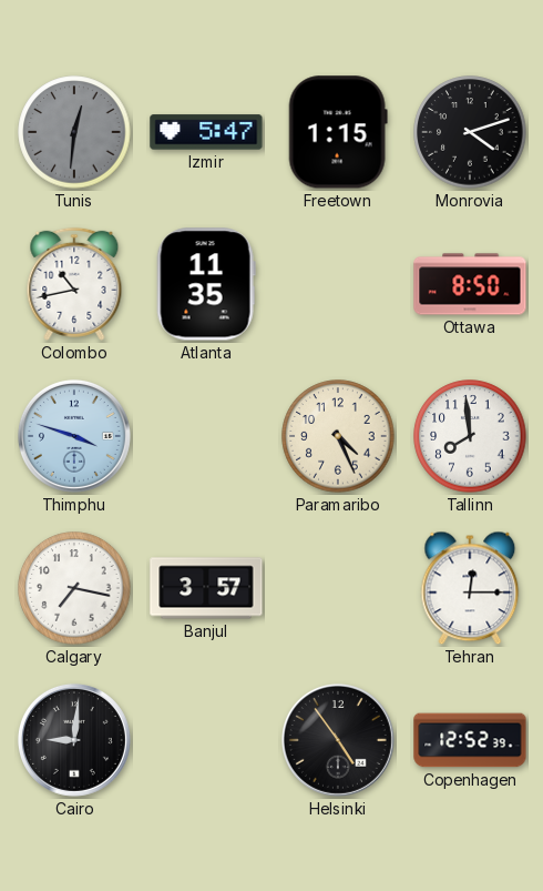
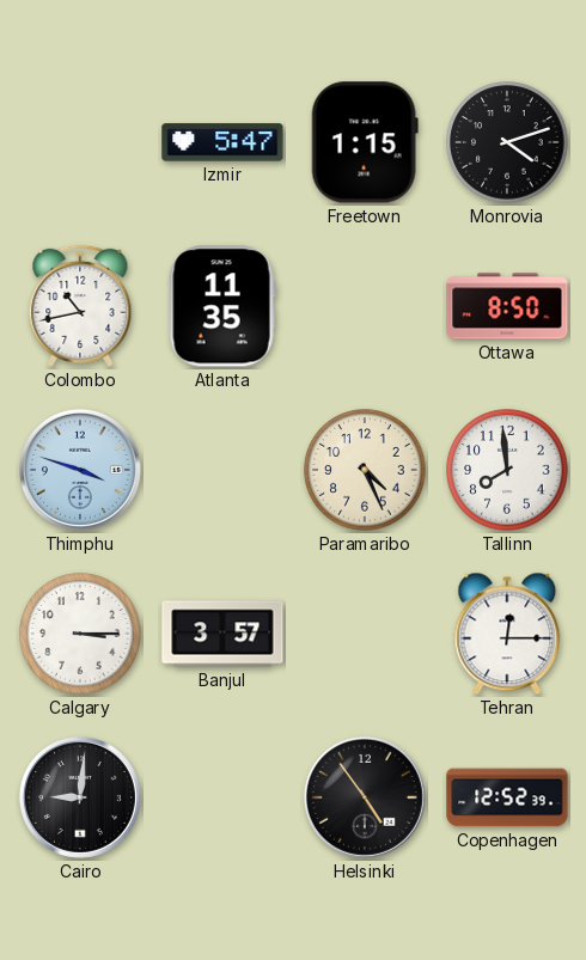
Tunis: 12:31 -> none
Calgary: 7:17 -> 3:15
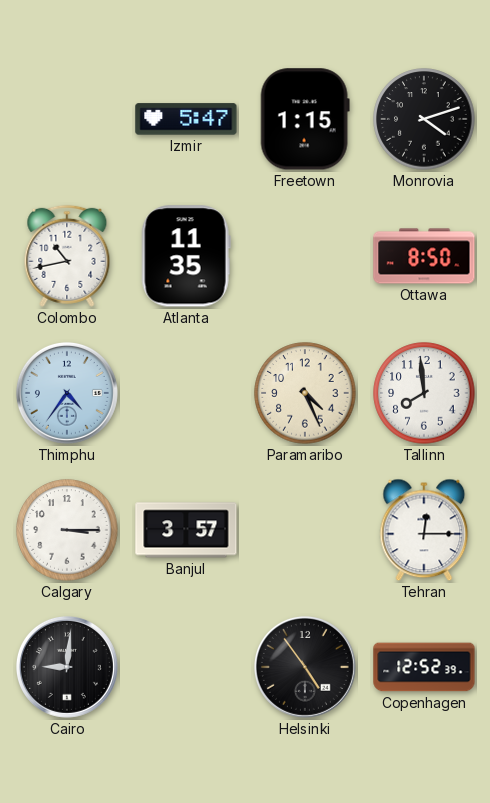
Thimphu: 3:48 -> 4:36
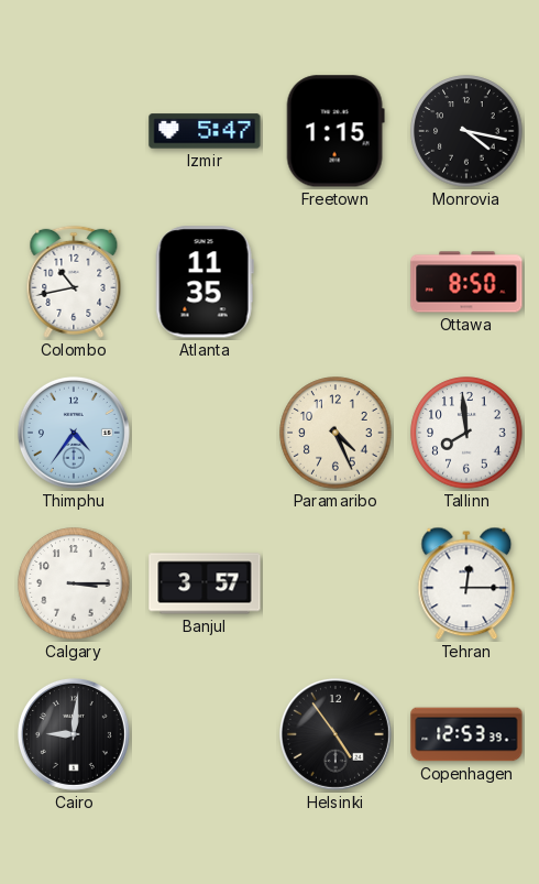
Monrovia: 4:12 -> 4:17
Copenhagen: 12:52 -> 12:53
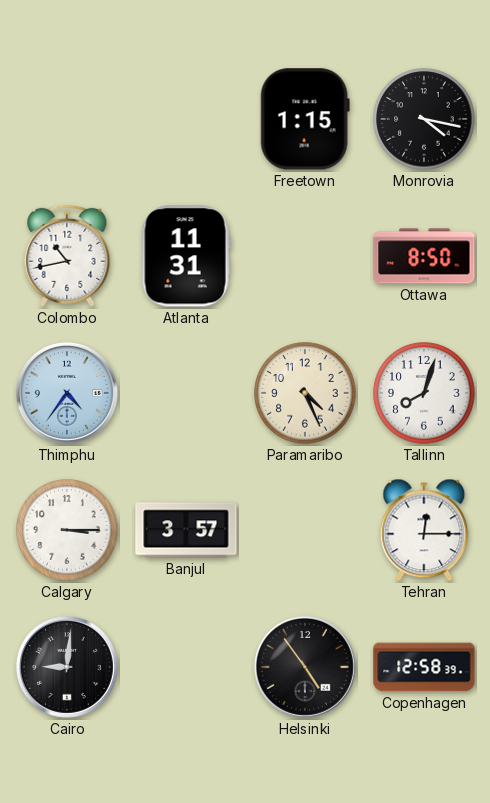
Izmir: 5:47 -> none
Atlanta: 11:35 -> 11:31
Tallinn: 7:59 -> 8:03
Copenhagen: 12:53 -> 12:58
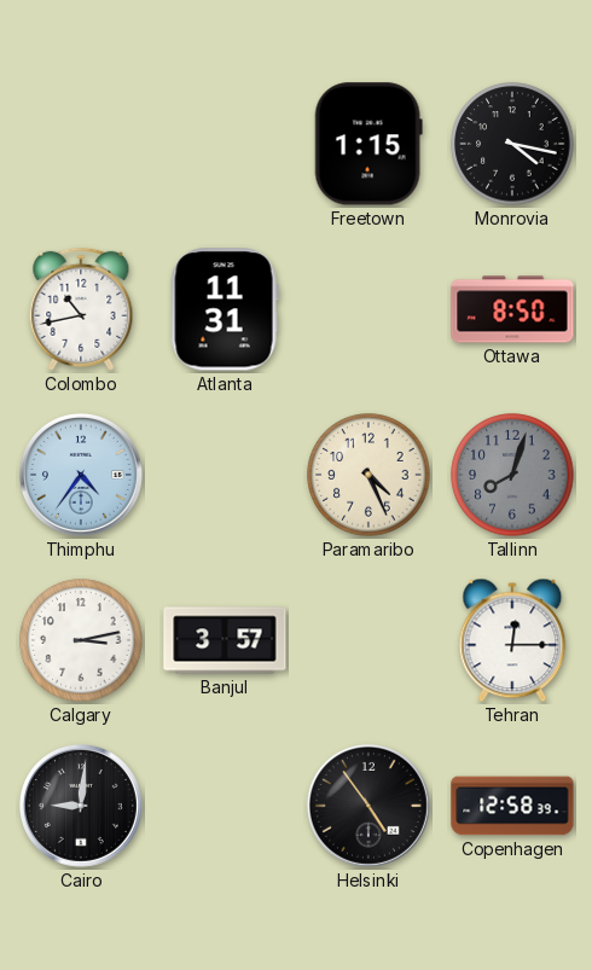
Tallinn dial: white -> grey
Calgary: 3:15 -> 3:13
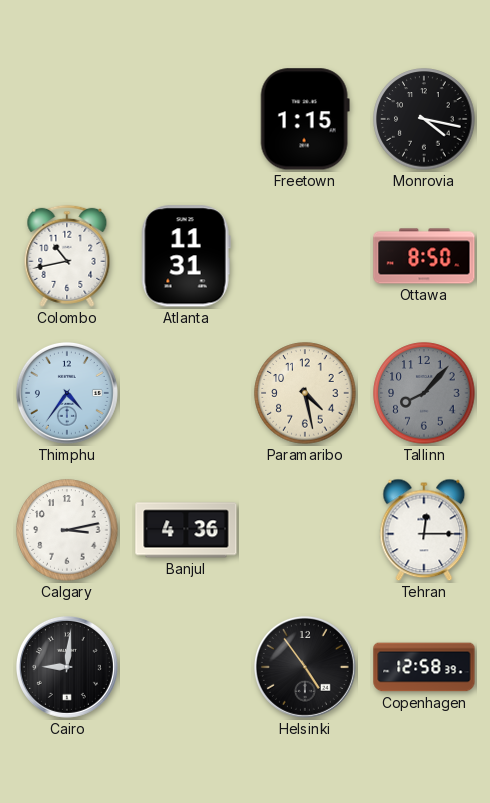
Paramaribo: 4:26 -> 4:28
Tallinn: 8:03 -> 8:07
Banjul: 3:57 -> 4:36
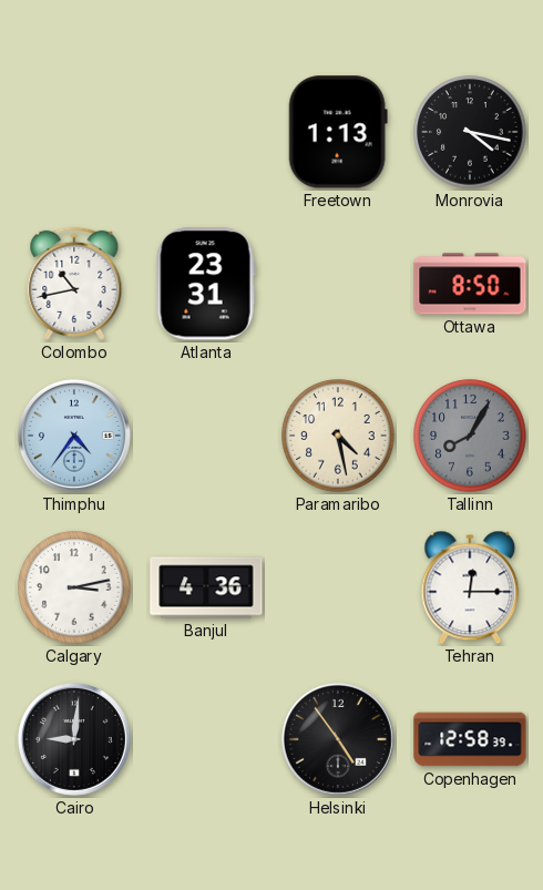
Freetown: 1:15 -> 1:13
Atlanta: 11:31 -> 23:31
Tallinn: 8:07 -> 8:05
